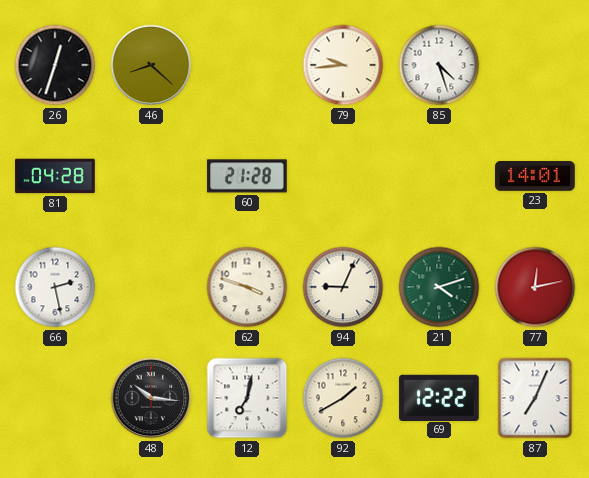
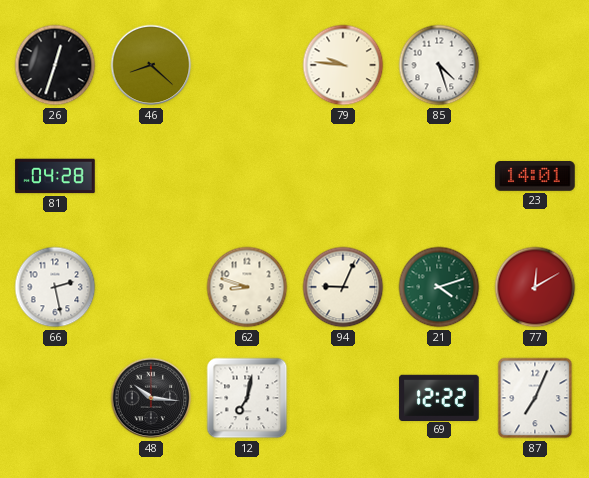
79: 9:44 -> 9:46
60: 21:28 -> none
62: 3:48 -> 8:48
77: 12:13 -> 12:10
92: 1:40 -> none
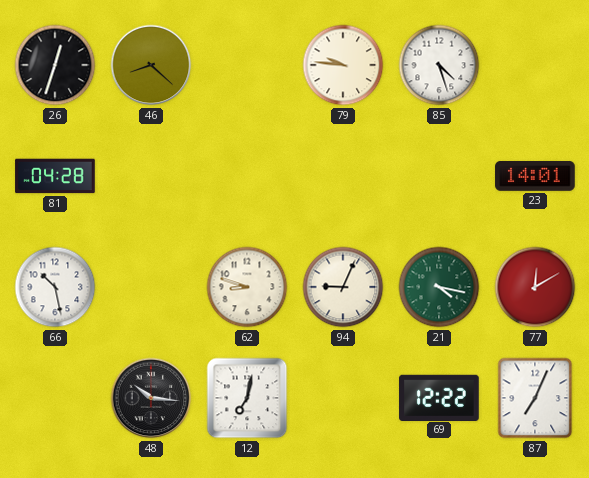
66: 2:28 -> 10:28
21: 4:12 -> 4:17
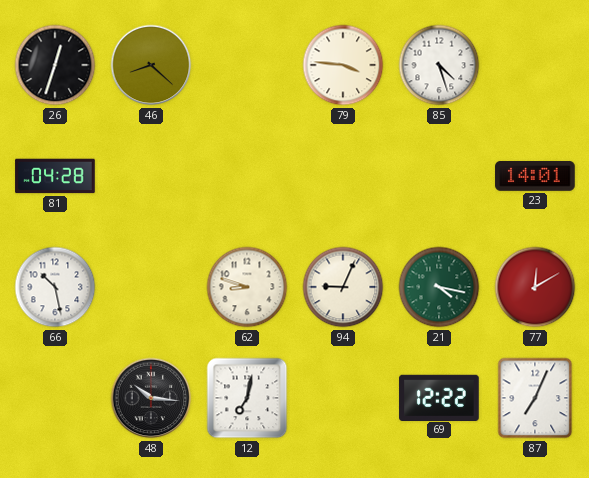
79: 9:46 -> 3:46
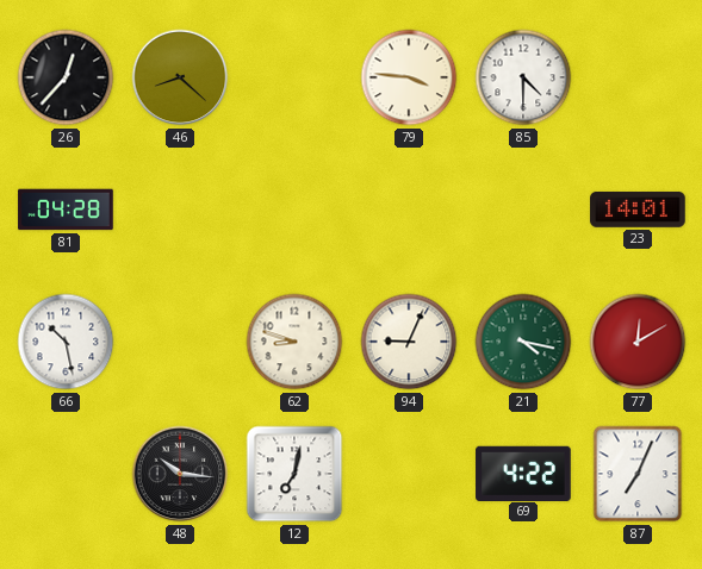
26: 12:33 -> 12:37
85: 4:27 -> 4:30
69: 12:22 -> 4:22
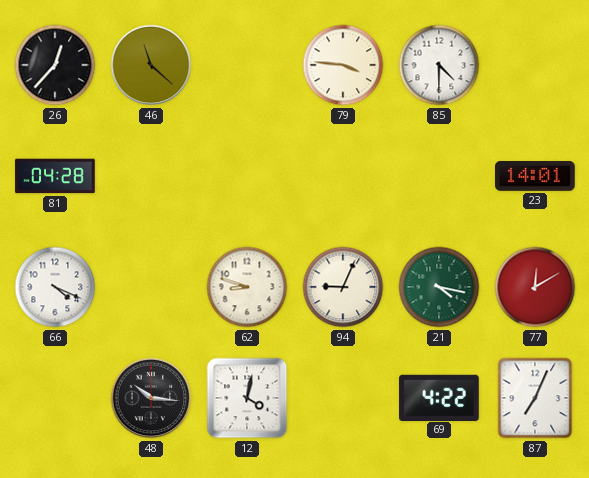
46: 8:22 -> 11:22
66: 10:28 -> 4:19
12: 7:02 -> 4:02
